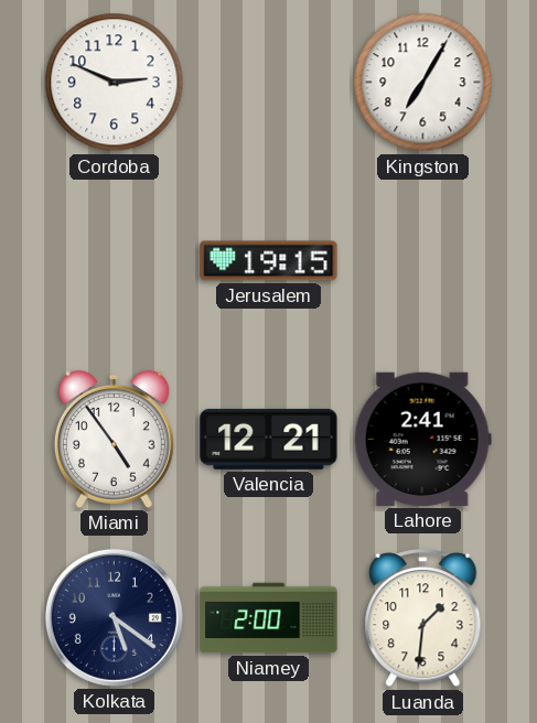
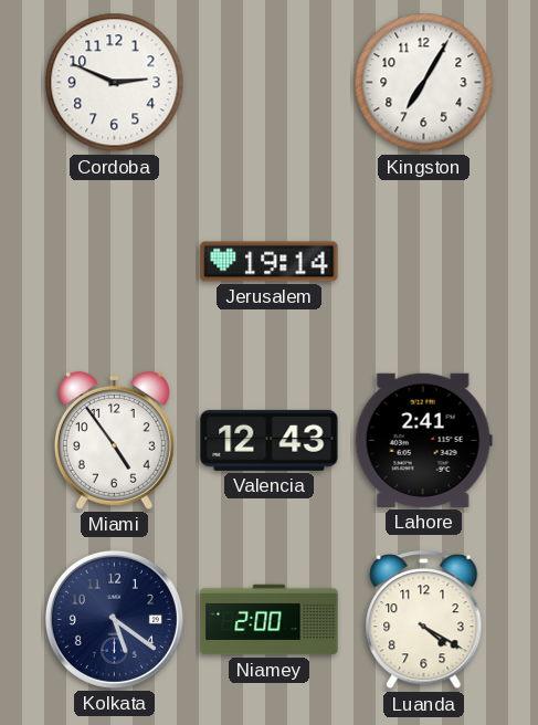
Jerusalem: 19:15 -> 19:14
Valencia: 12:21 -> 12:43
Luanda: 1:31 -> 4:20
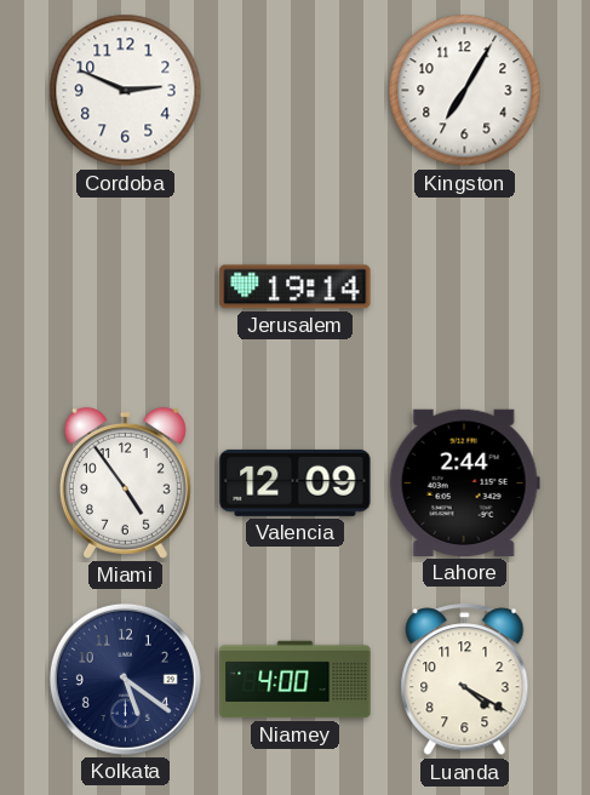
Valencia: 12:43 -> 12:09
Lahore: 2:41 -> 2:44
Niamey: 2:00 -> 4:00
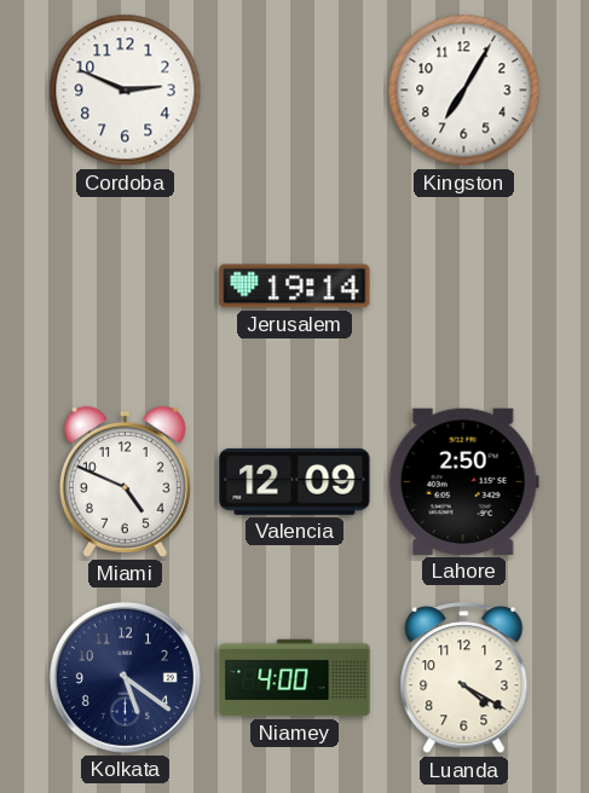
Miami: 4:54 -> 4:49
Lahore: 2:44 -> 2:50
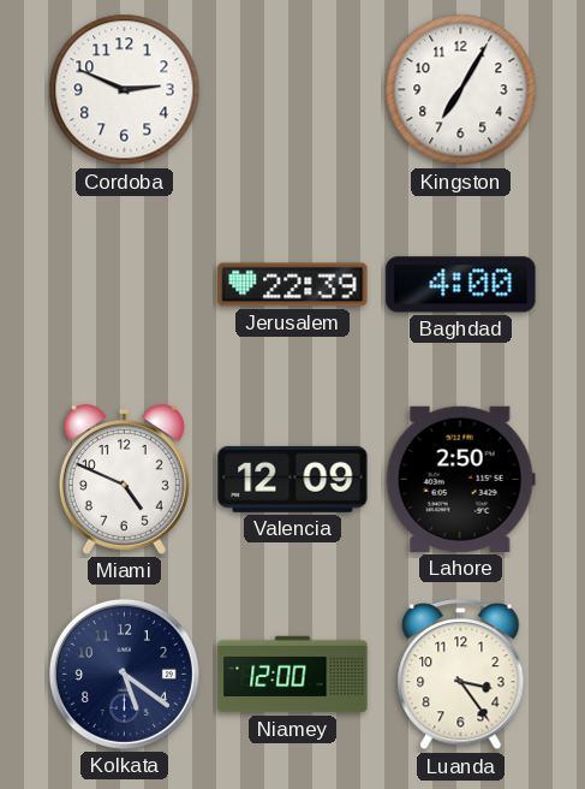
Jerusalem: 19:14 -> 22:39
Baghdad: none -> 4:00
Niamey: 4:00 -> 12:00
Luanda: 4:20 -> 3:24
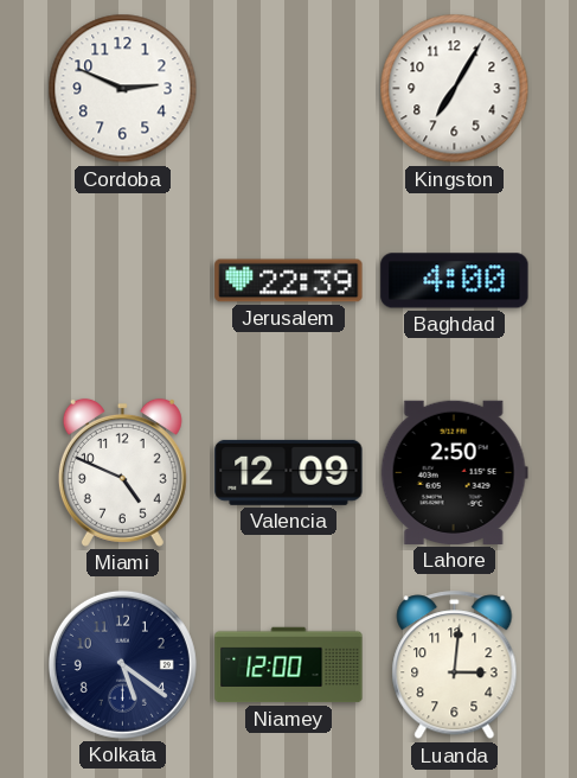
Luanda: 3:24 -> 3:01
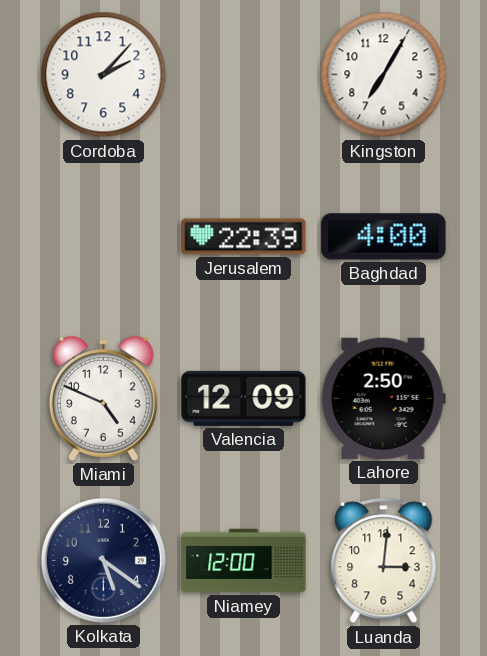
Cordoba: 2:49 -> 2:07
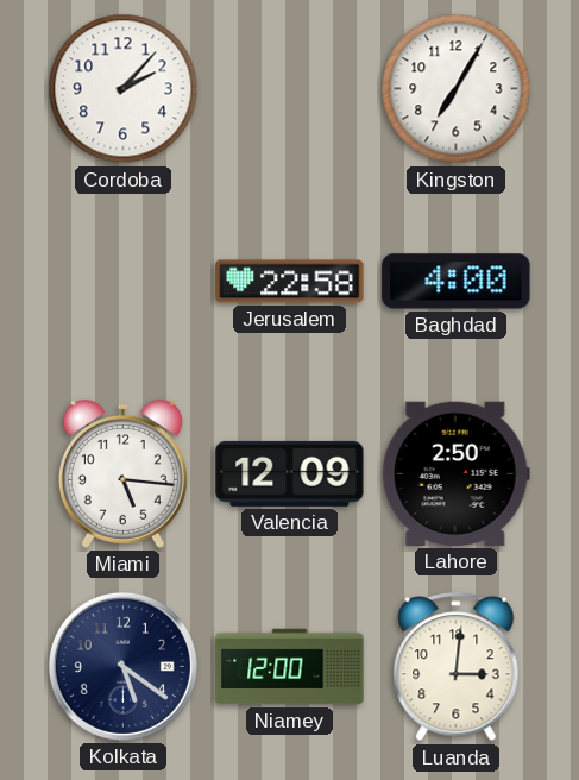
Jerusalem: 22:39 -> 22:58
Miami: 4:49 -> 5:16
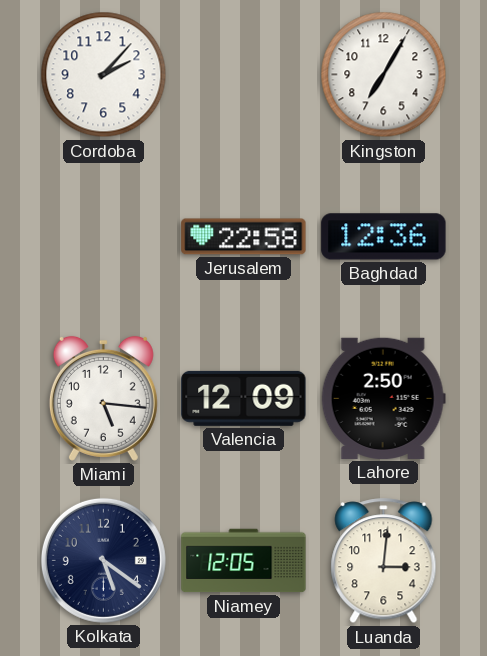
Baghdad: 4:00 -> 12:36
Niamey: 12:00 -> 12:05
